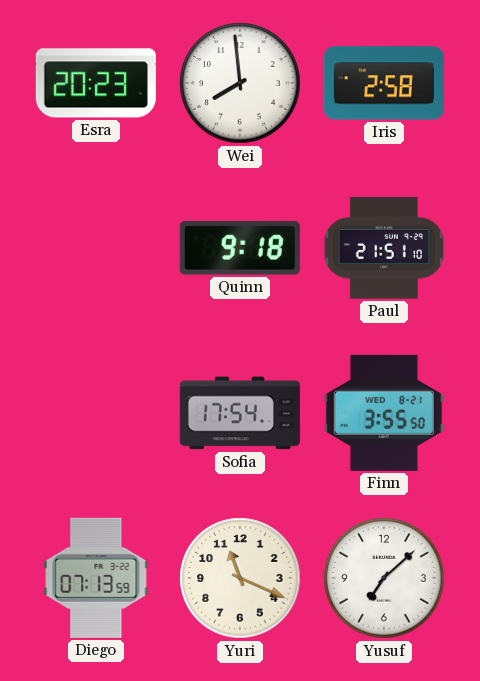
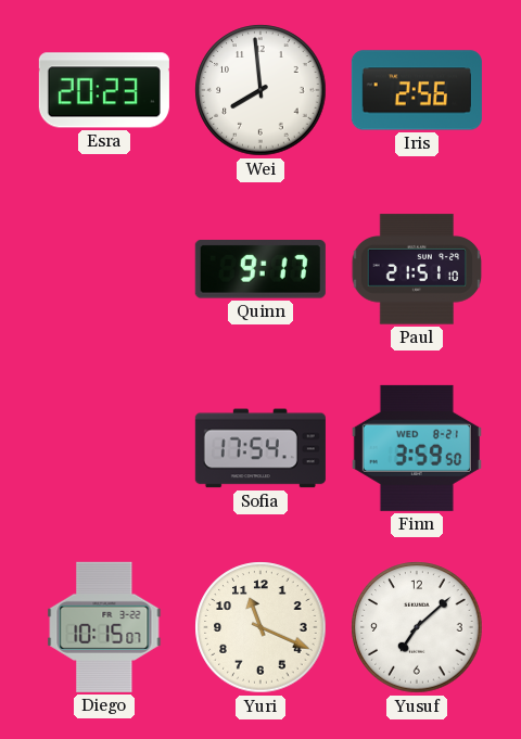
Iris: 2:58 -> 2:56
Quinn: 9:18 -> 9:17
Finn: 3:55 -> 3:59
Diego: 07:13 -> 10:15
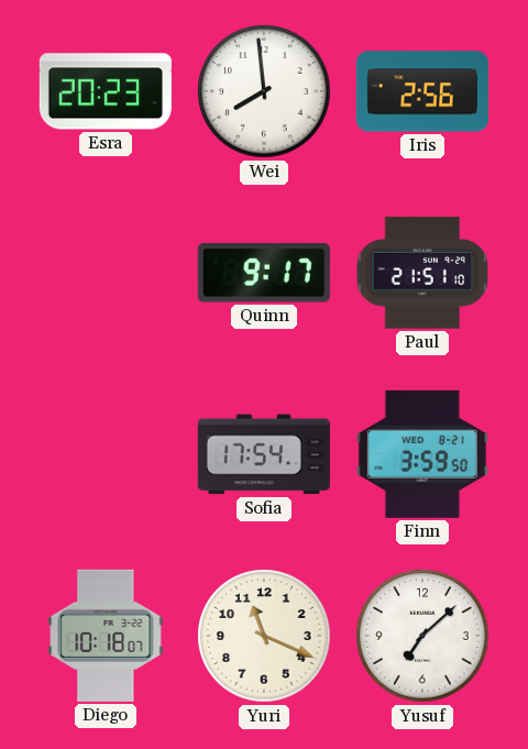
Diego: 10:15 -> 10:18
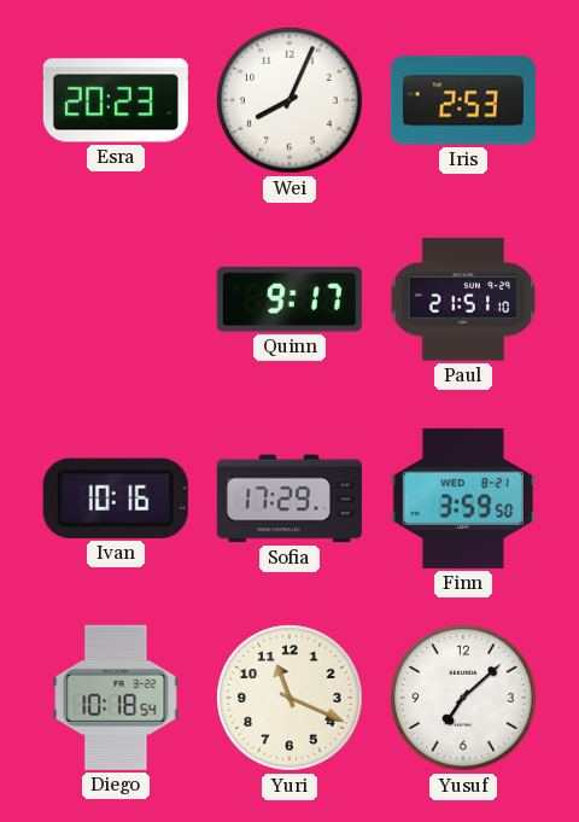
Wei: 7:59 -> 8:04
Iris: 2:56 -> 2:53
Ivan: none -> 10:16
Sofia: 17:54 -> 17:29
Diego: 10:18:07 -> 10:18:54
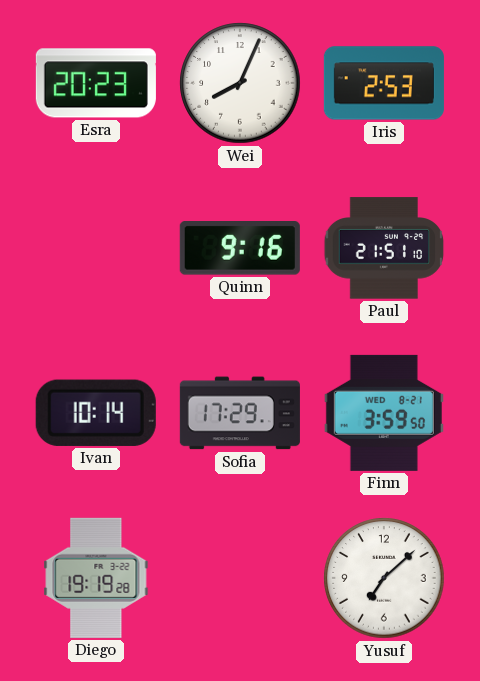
Quinn: 9:17 -> 9:16
Ivan: 10:16 -> 10:14
Diego: 10:18 -> 19:19
Yuri: 11:19 -> none
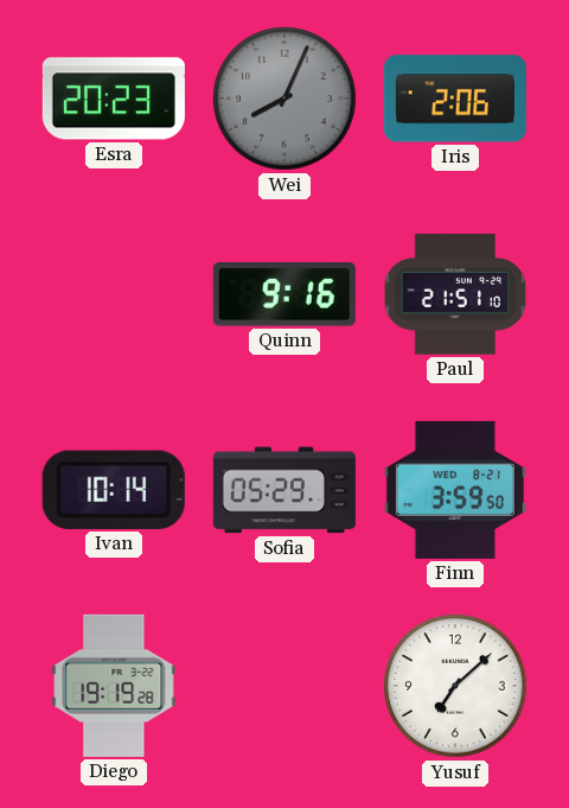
Wei dial: white -> grey
Iris: 2:53 -> 2:06
Sofia: 17:29 -> 05:29
